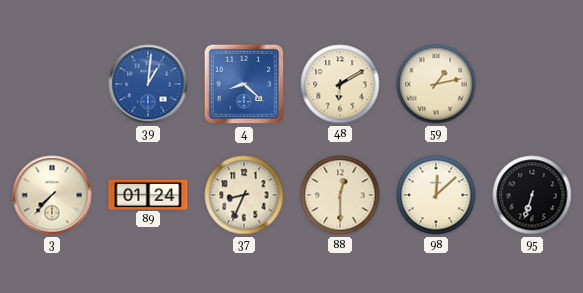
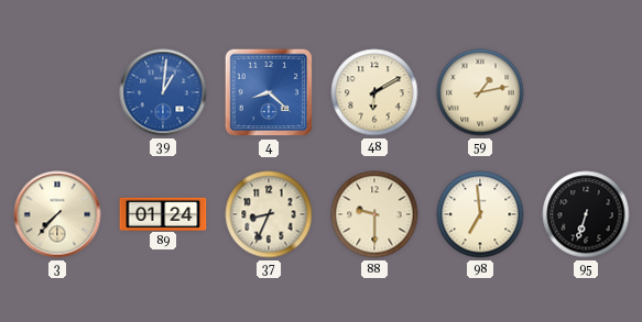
88: 12:30 -> 9:30
98: 12:08 -> 6:59
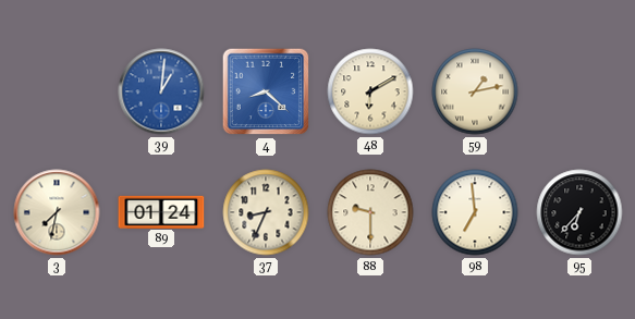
3: 7:37 -> 7:32
95: 6:33 -> 6:37
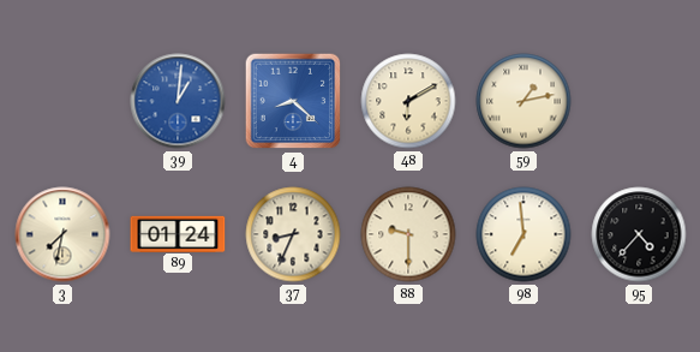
95: 6:37 -> 4:37
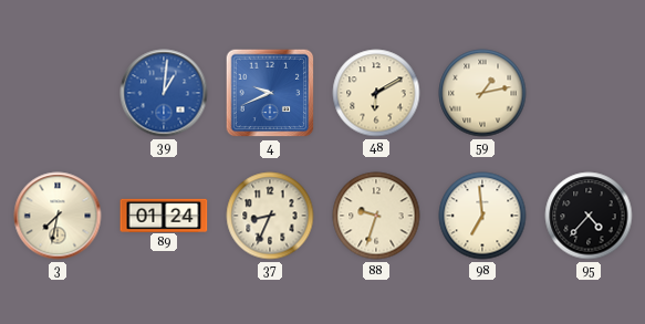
4: 8:22 -> 9:41
88: 9:30 -> 9:33
